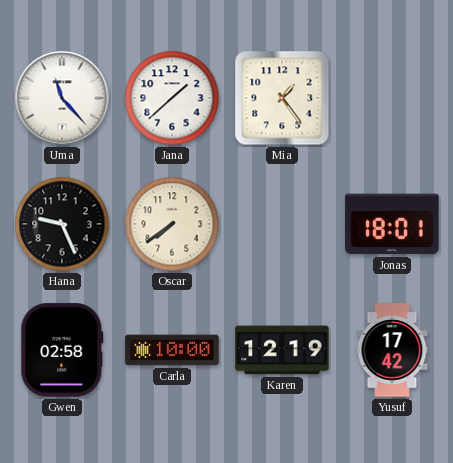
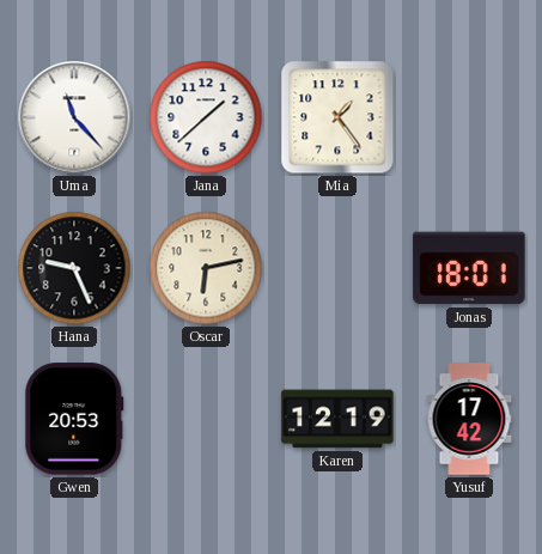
Oscar: 7:39 -> 6:13
Gwen: 02:58 -> 20:53
Carla: 10:00 -> none
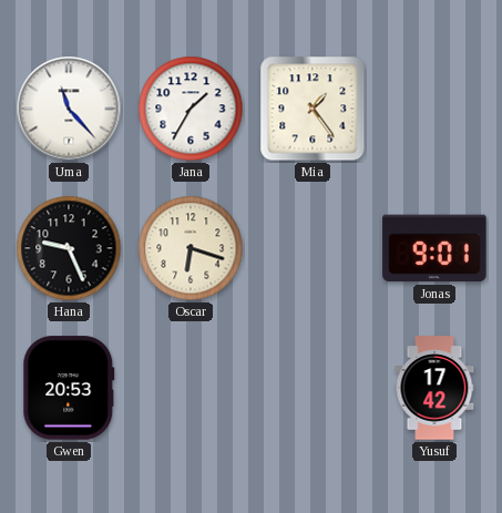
Jana: 1:38 -> 1:35
Oscar: 6:13 -> 6:18
Jonas: 18:01 -> 9:01
Karen: 12:19 -> none
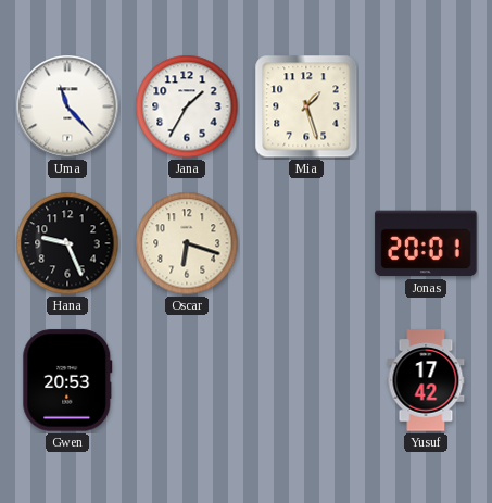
Mia: 1:24 -> 1:27
Jonas: 9:01 -> 20:01
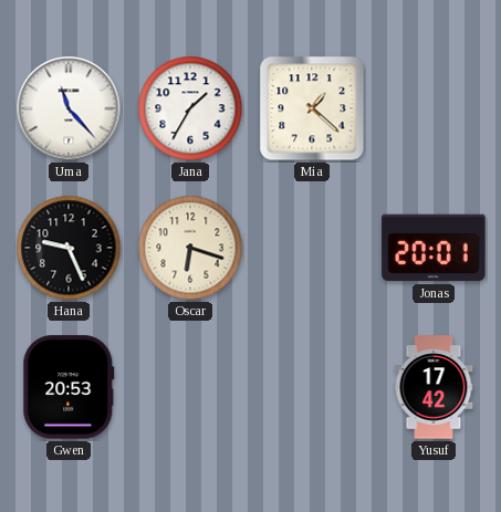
Mia: 1:27 -> 1:22
